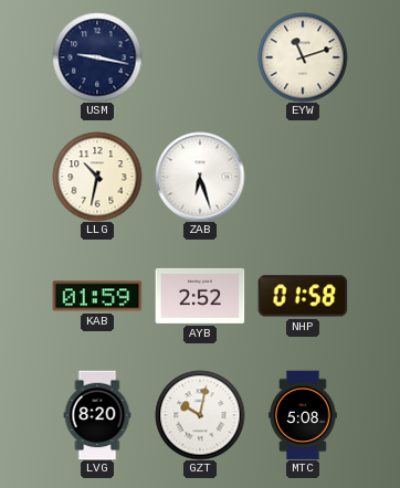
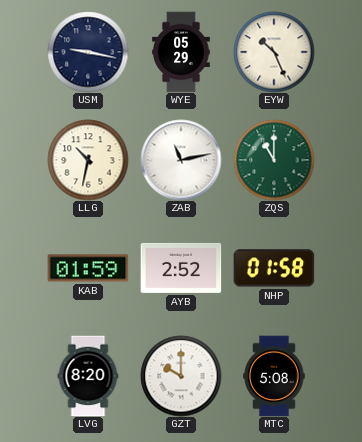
WYE: none -> 05:29
EYW: 11:12 -> 10:26
ZAB: 6:27 -> 11:13
ZQS: none -> 11:00
GZT: 10:02 -> 10:00
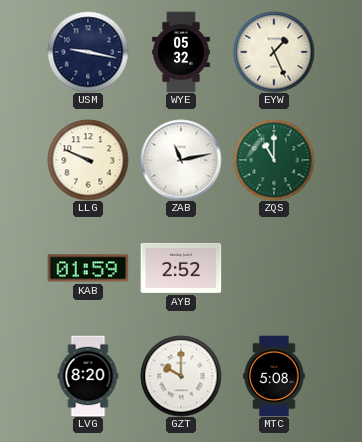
WYE: 05:29 -> 05:32
EYW: 10:26 -> 1:26
LLG: 10:32 -> 9:49
NHP: 01:58 -> none
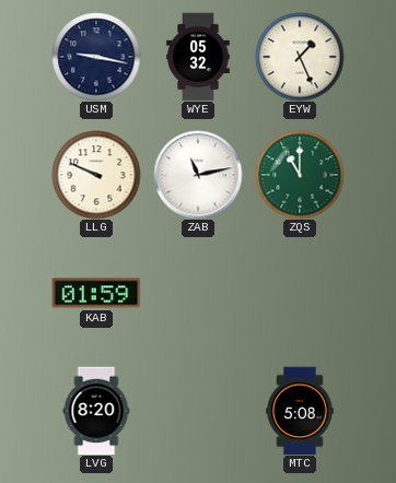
AYB: 2:52 -> none
GZT: 10:00 -> none
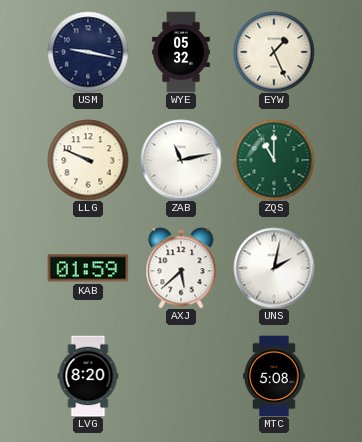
AXJ: none -> 5:38
UNS: none -> 2:02
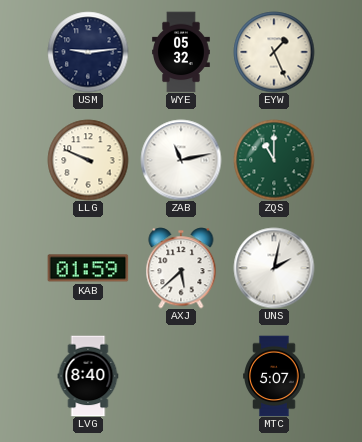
USM: 9:17 -> 9:14
LVG: 8:20 -> 8:40
MTC: 5:08 -> 5:07
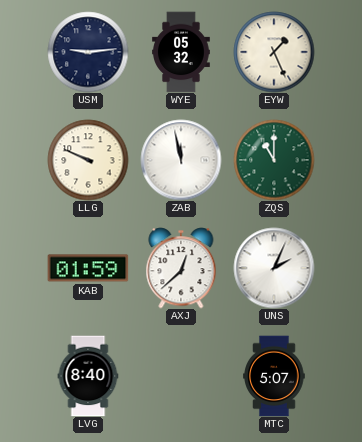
ZAB: 11:13 -> 11:58
AXJ: 5:38 -> 12:38
UNS: 2:02 -> 2:04
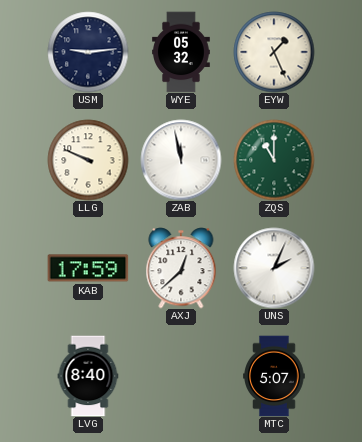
KAB: 01:59 -> 17:59
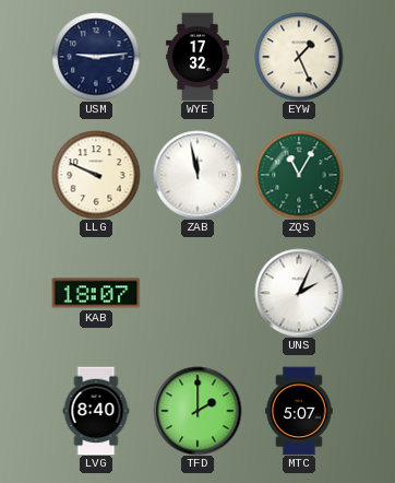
WYE: 05:32 -> 17:32
ZQS: 11:00 -> 11:05
KAB: 17:59 -> 18:07
AXJ: 12:38 -> none
TFD: none -> 2:00
